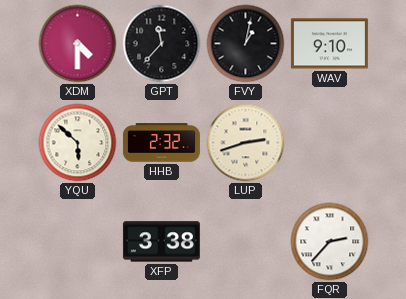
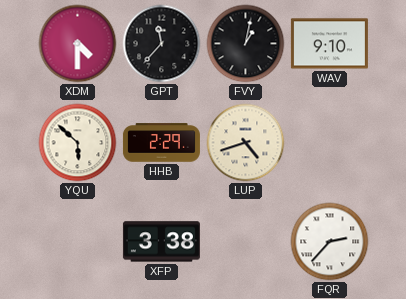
HHB: 2:32 -> 2:29
LUP: 2:42 -> 4:42
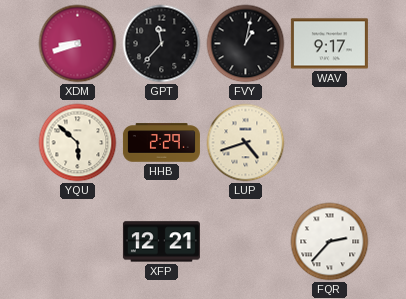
XDM: 4:30 -> 8:42
WAV: 9:10 -> 9:17
XFP: 3:38 -> 12:21
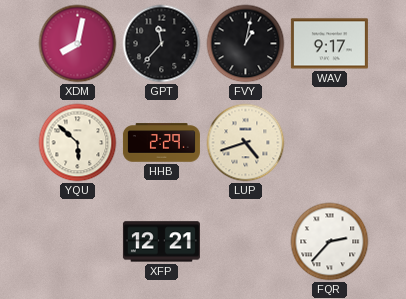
XDM: 8:42 -> 8:02
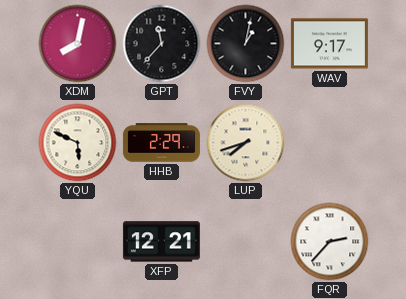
YQU: 5:52 -> 5:49
LUP: 4:42 -> 7:42
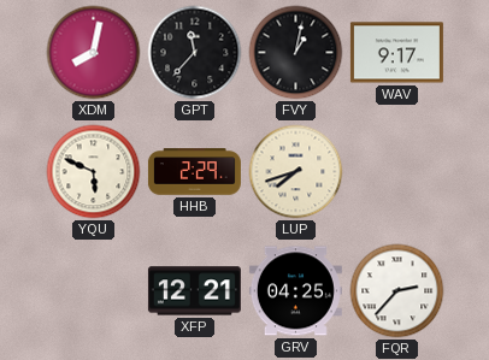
GRV: none -> 04:25
